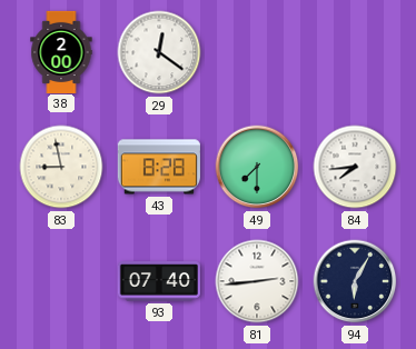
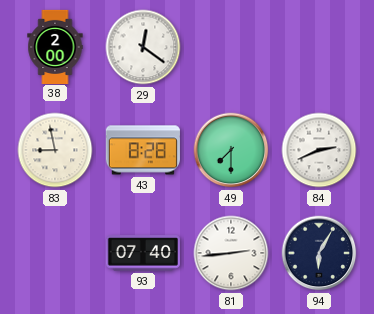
84: 7:44 -> 2:41
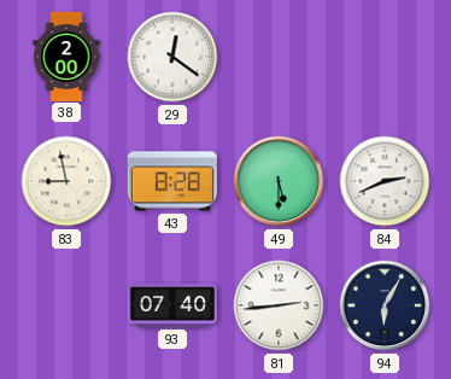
49: 7:30 -> 5:30
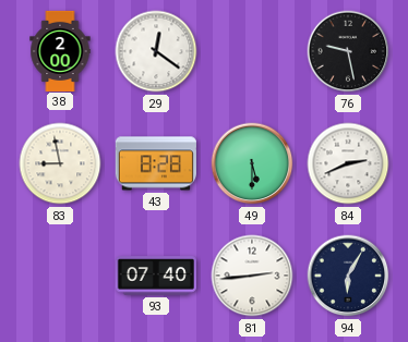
76: none -> 9:28
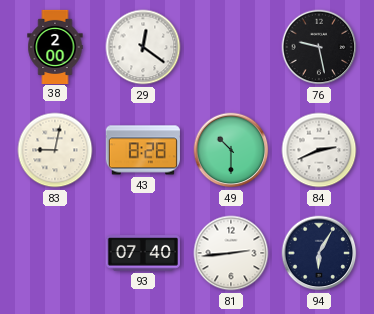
83: 8:58 -> 9:02
49: 5:30 -> 10:30
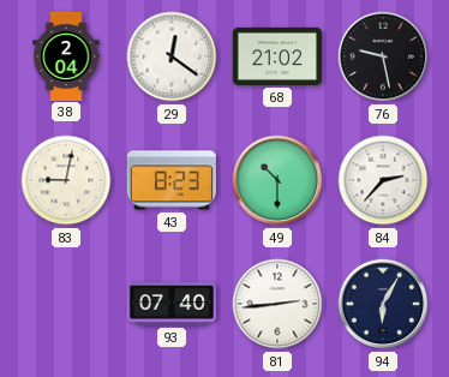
38: 2:00 -> 2:04
68: none -> 21:02
43: 8:28 -> 8:23
84: 2:41 -> 2:37
